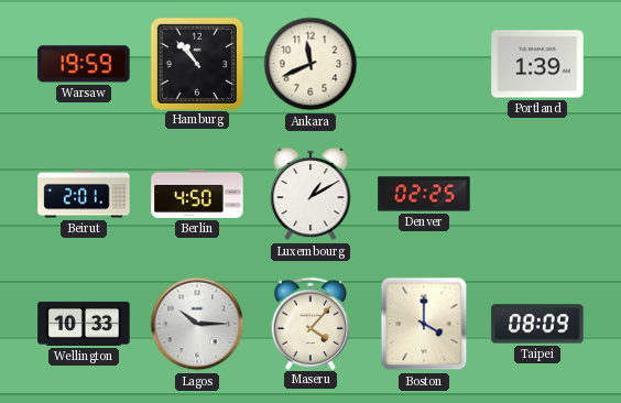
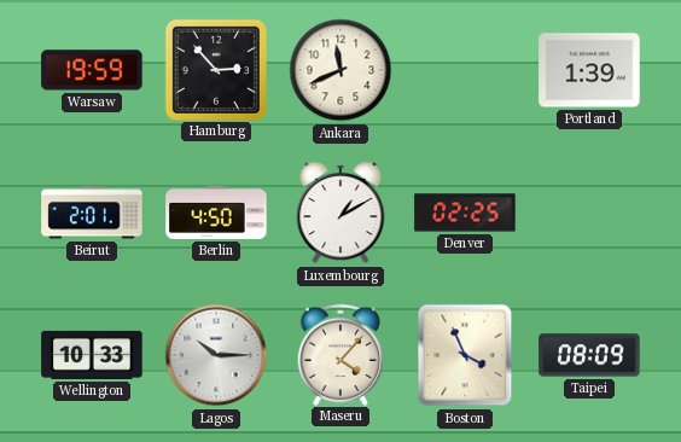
Hamburg: 10:53 -> 2:53
Boston: 4:00 -> 3:56
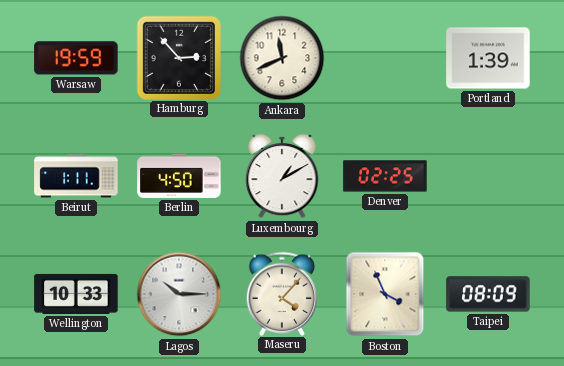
Beirut: 2:01 -> 1:11
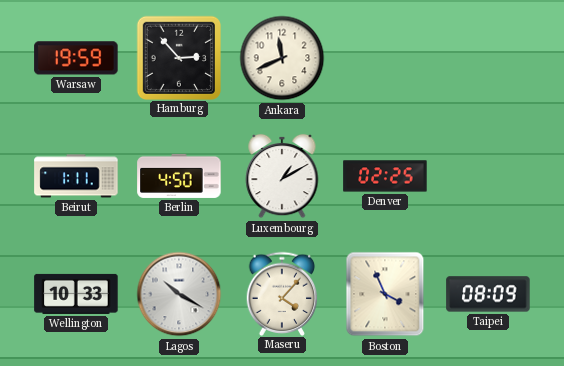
Portland: 1:39 -> none
Lagos: 10:15 -> 10:20
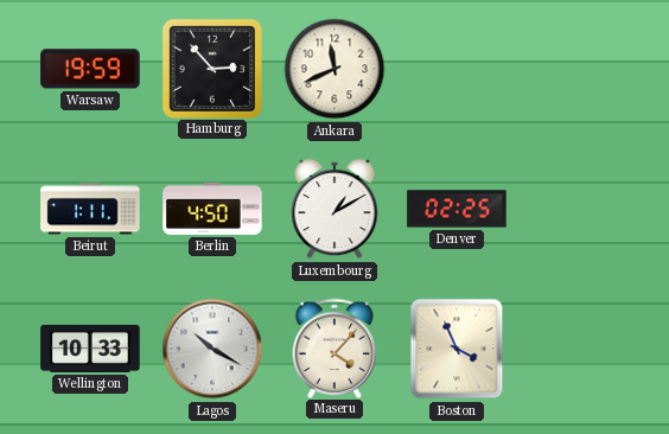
Taipei: 08:09 -> none
